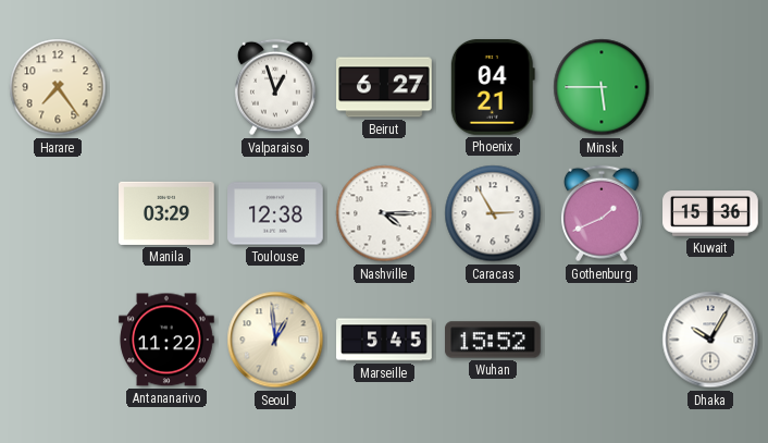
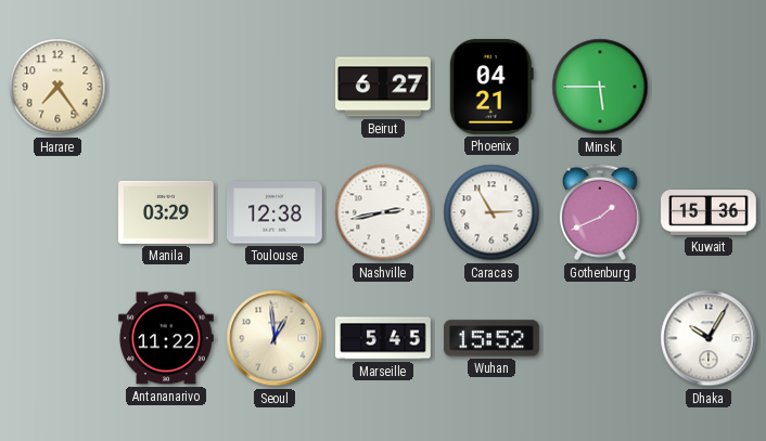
Valparaiso: 12:57 -> none
Nashville: 4:15 -> 2:43
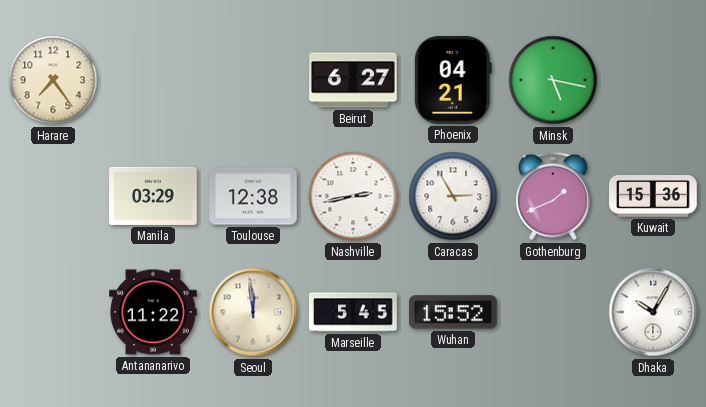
Minsk: 5:45 -> 5:17
Seoul: 12:59 -> 11:59
